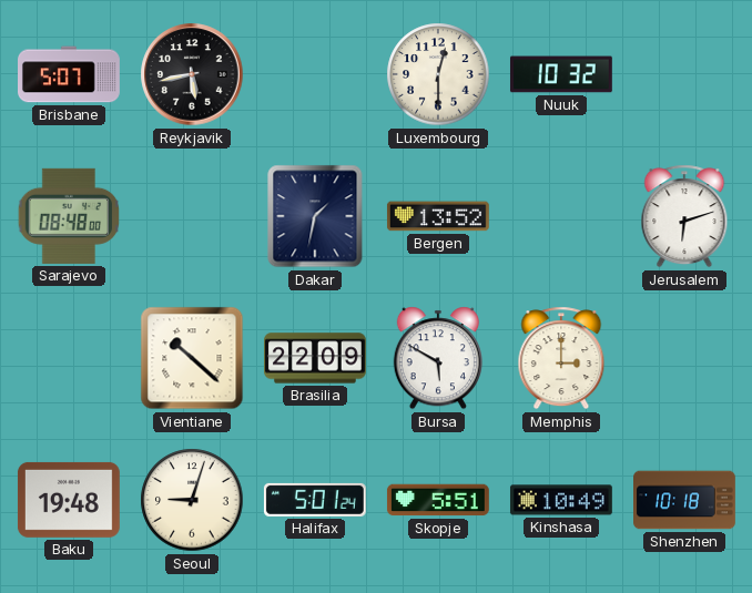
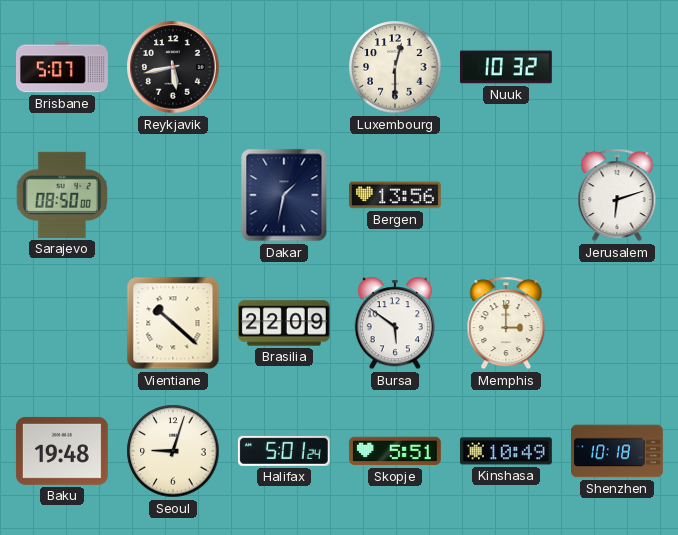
Sarajevo: 08:48 -> 08:50
Bergen: 13:52 -> 13:56
Bursa: 5:50 -> 5:51
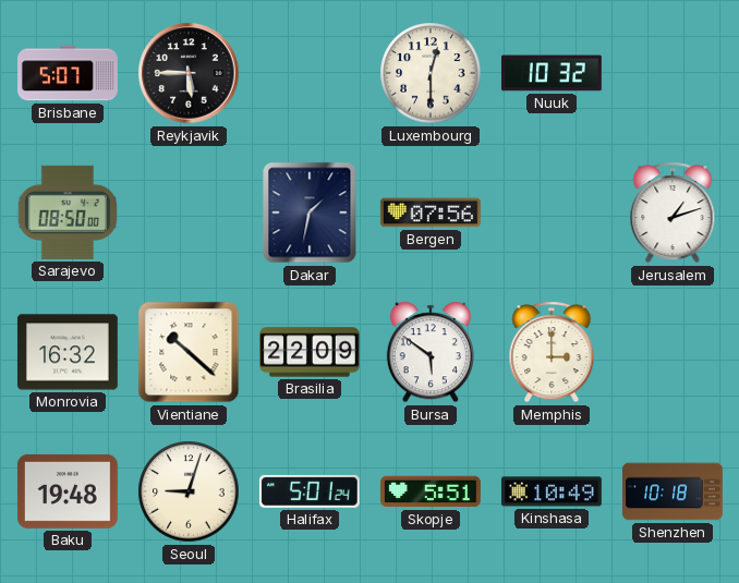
Reykjavik: 5:43 -> 5:45
Bergen: 13:56 -> 07:56
Jerusalem: 6:12 -> 1:12
Monrovia: none -> 16:32
